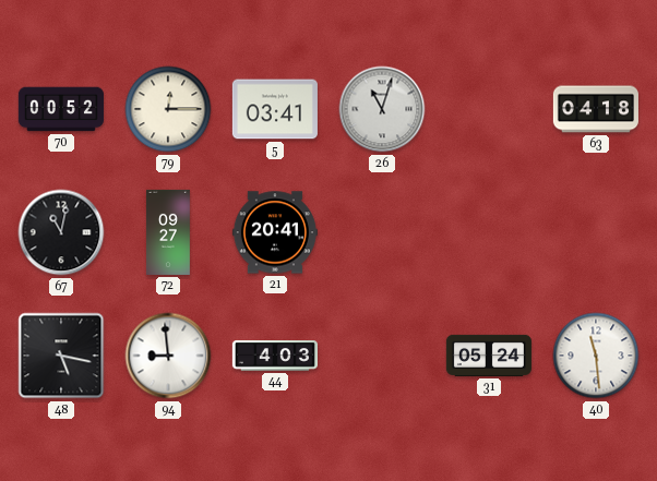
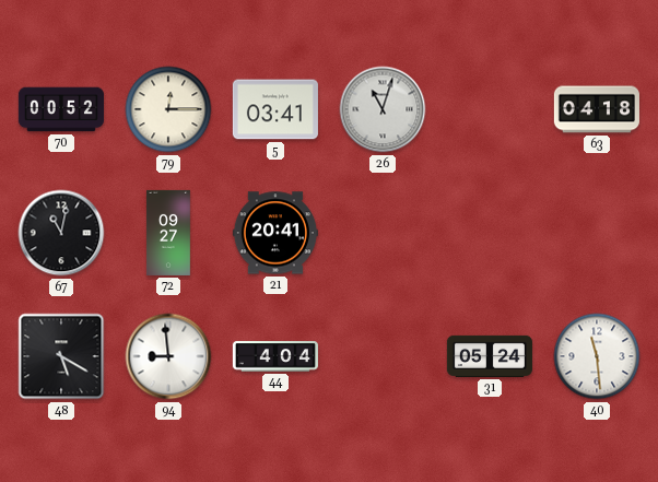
48: 5:17 -> 5:20
44: 4:03 -> 4:04
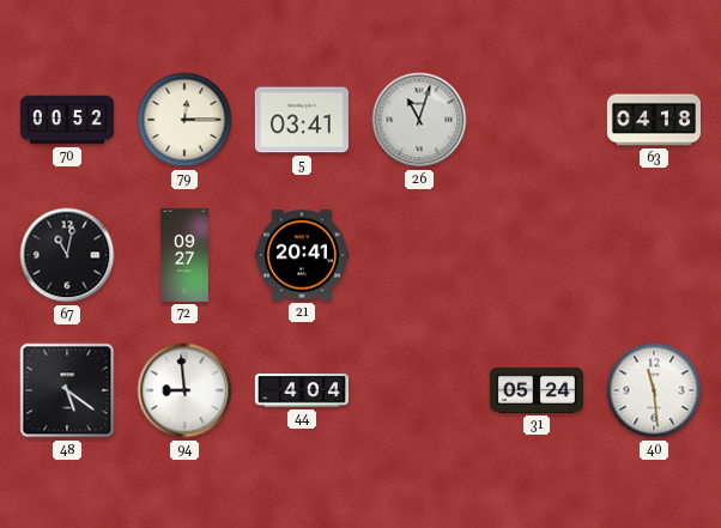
48: 5:20 -> 5:21
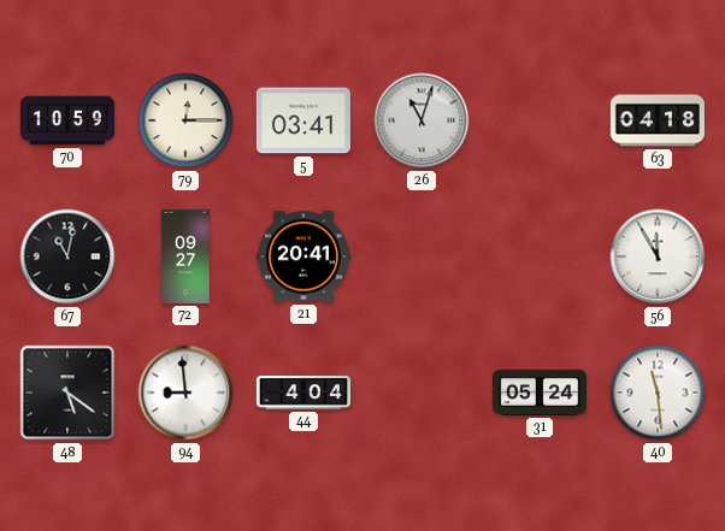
70: 00:52 -> 10:59
56: none -> 11:55
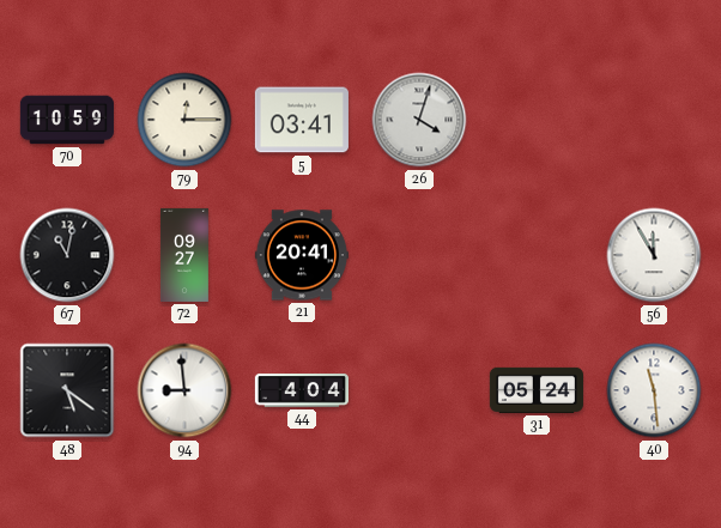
26: 11:03 -> 4:03
63: 04:18 -> none
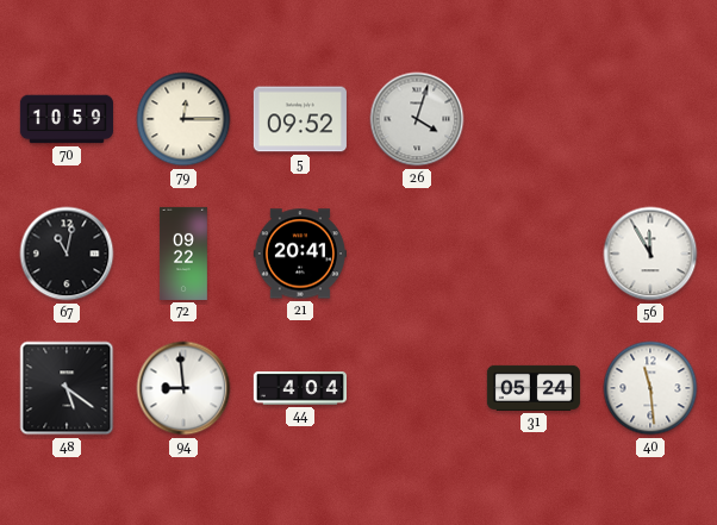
5: 03:41 -> 09:52
72: 09:27 -> 09:22
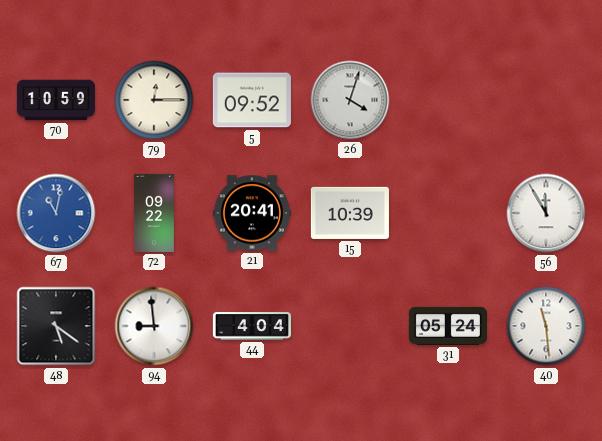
67 dial: black -> blue
15: none -> 10:39
